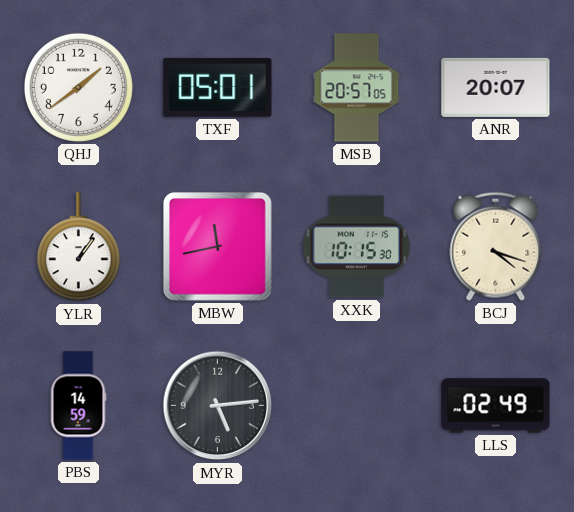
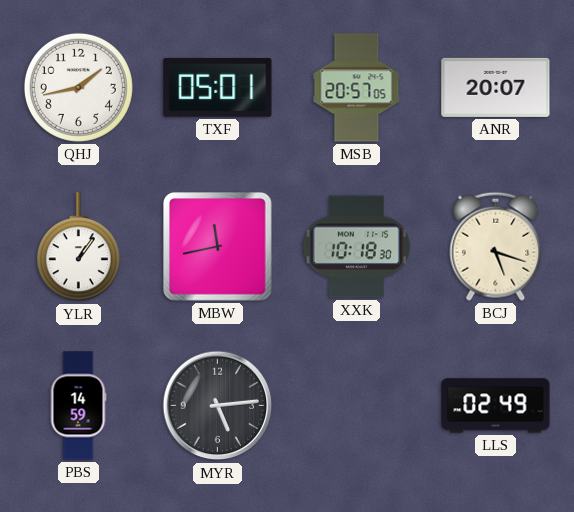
QHJ: 1:39 -> 1:43
XXK: 10:15 -> 10:18
BCJ: 4:18 -> 5:18
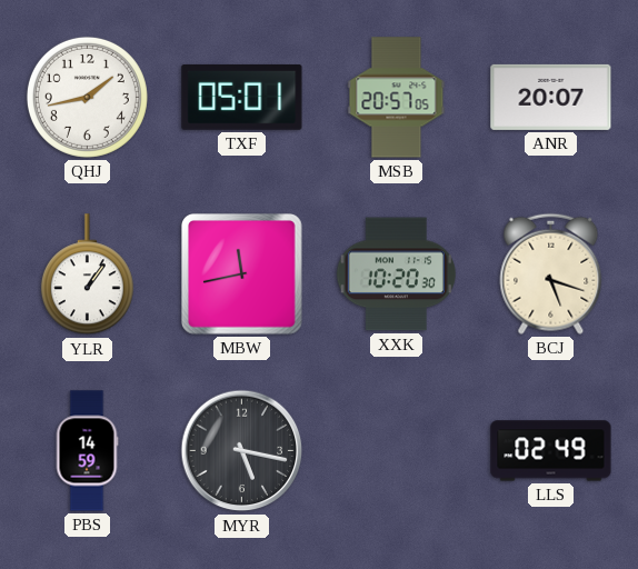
XXK: 10:18 -> 10:20
MYR: 5:14 -> 5:17
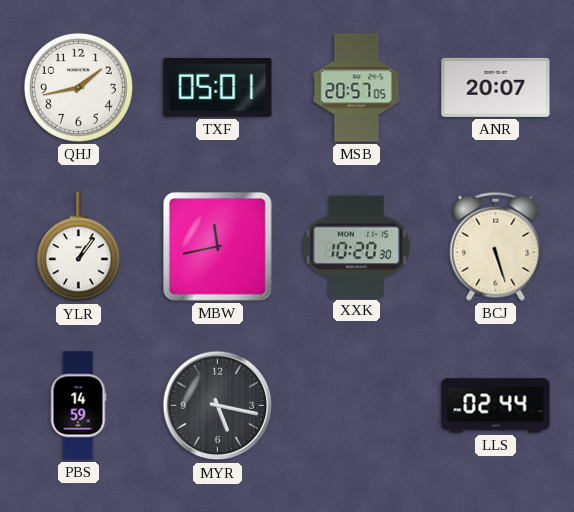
BCJ: 5:18 -> 5:27
LLS: 02:49 -> 02:44
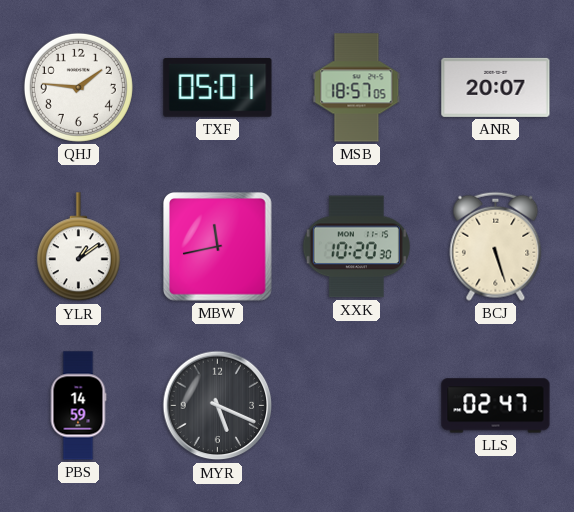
QHJ: 1:43 -> 1:46
MSB: 20:57 -> 18:57
YLR: 1:06 -> 1:09
MYR: 5:17 -> 5:19
LLS: 02:44 -> 02:47
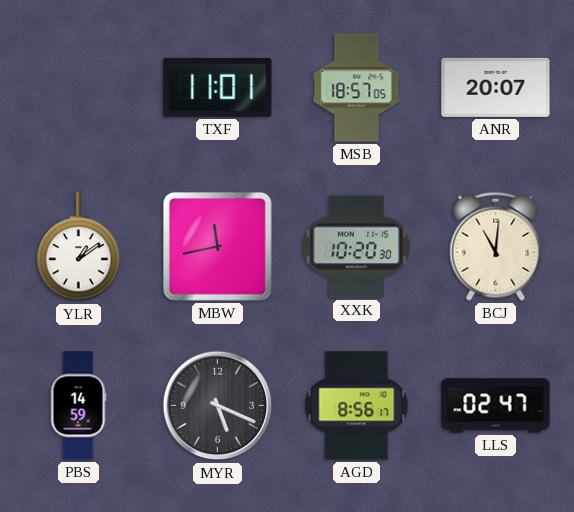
QHJ: 1:46 -> none
TXF: 05:01 -> 11:01
BCJ: 5:27 -> 11:01
AGD: none -> 8:56
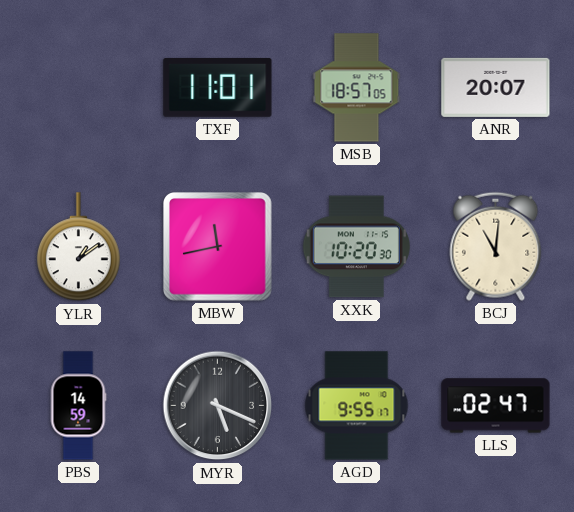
AGD: 8:56 -> 9:55
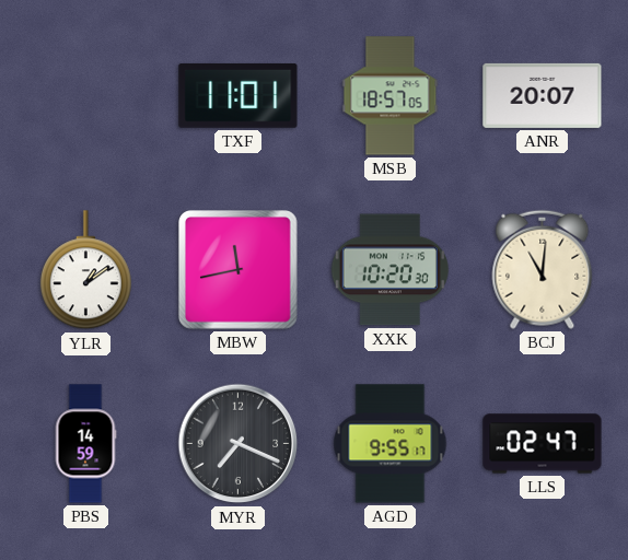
MYR: 5:19 -> 7:19
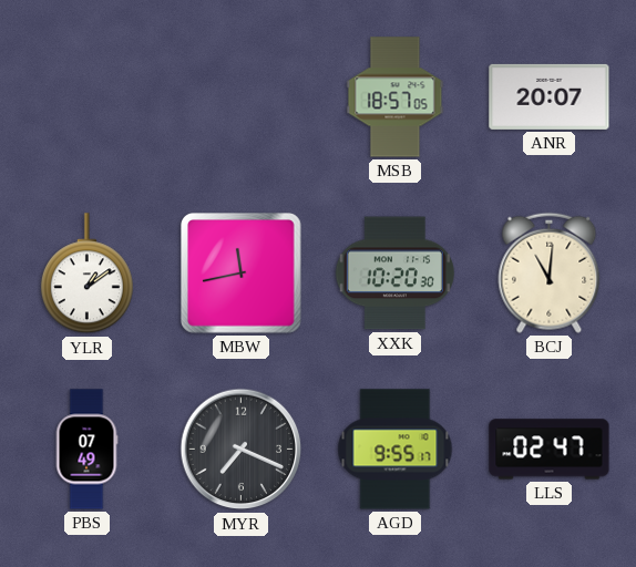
TXF: 11:01 -> none
PBS: 14:59 -> 07:49
